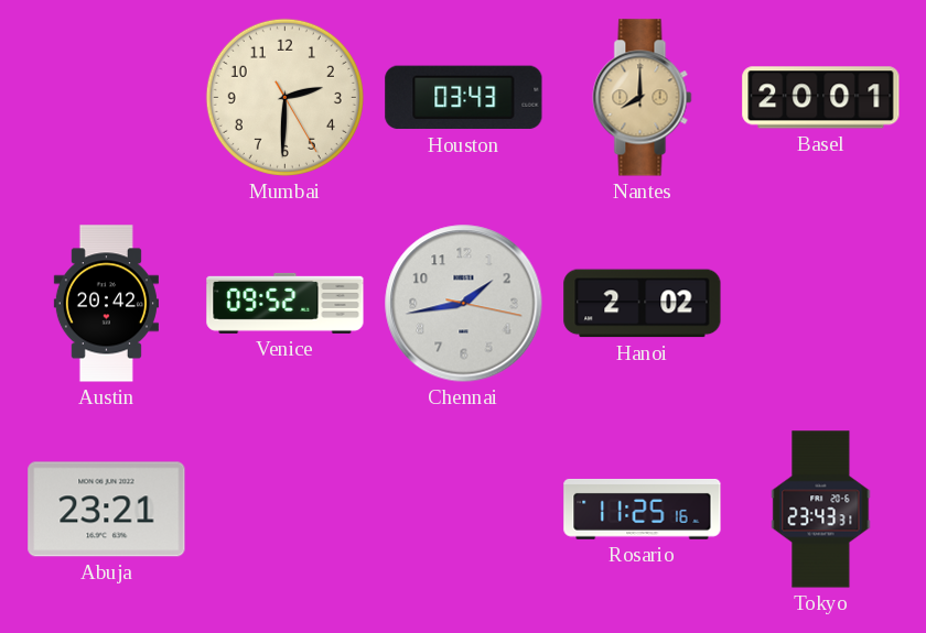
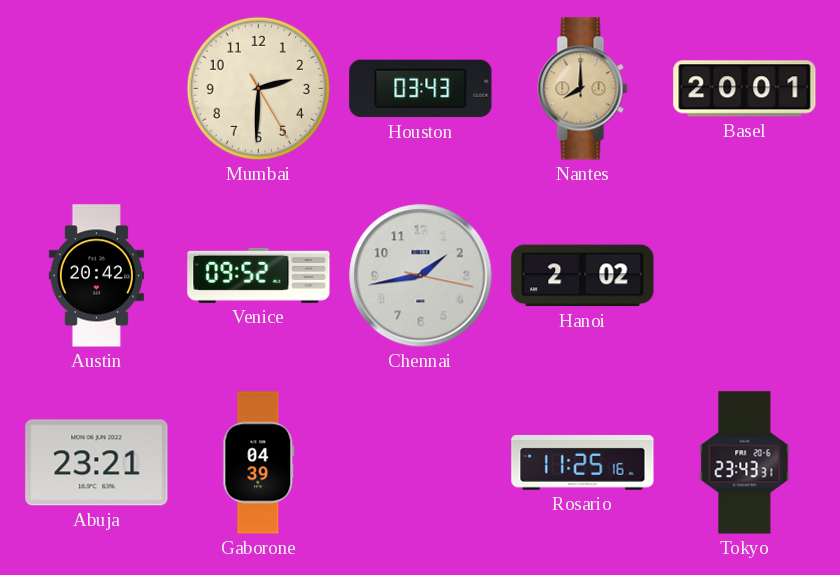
Gaborone: none -> 04:39
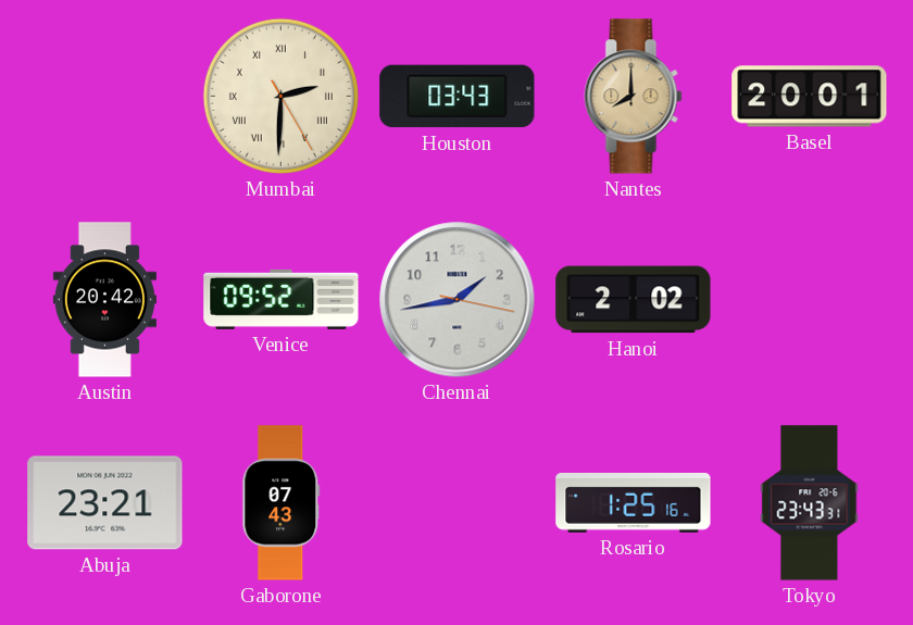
Mumbai numerals: Arabic -> Roman
Gaborone: 04:39 -> 07:43
Rosario: 11:25 -> 1:25
